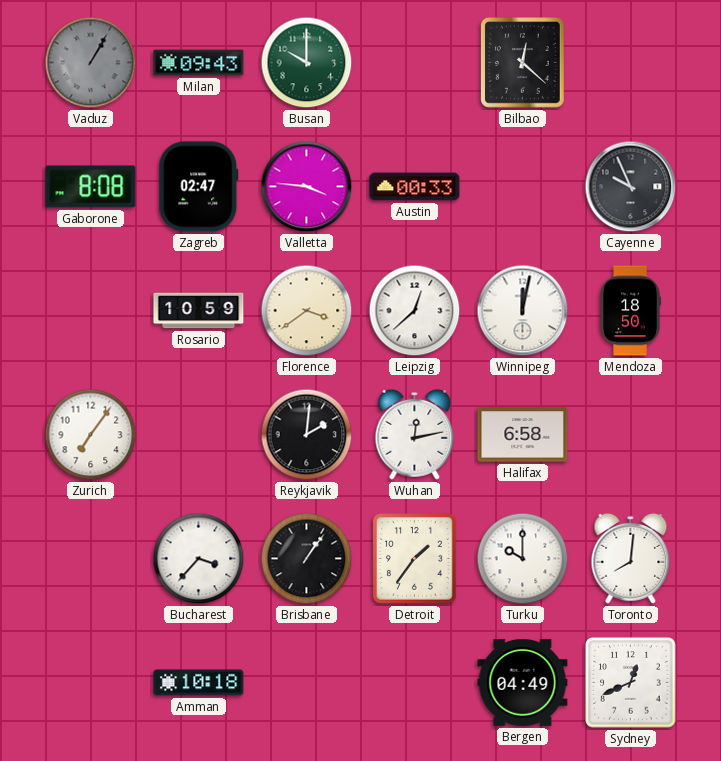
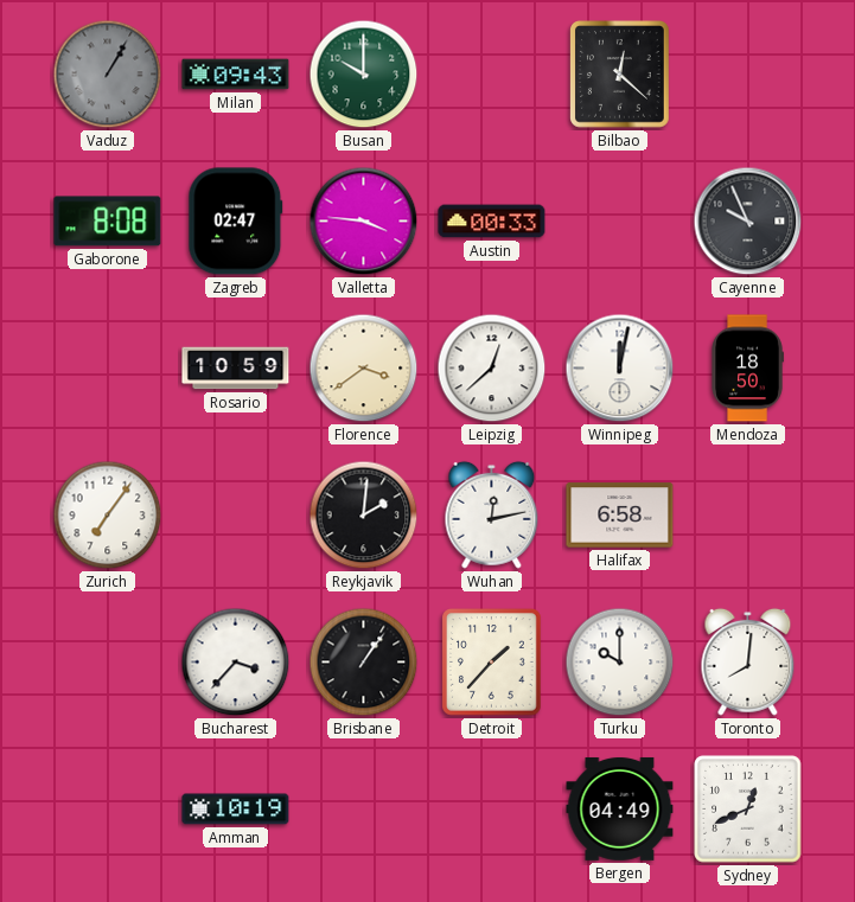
Detroit: 1:36 -> 1:37
Amman: 10:18 -> 10:19
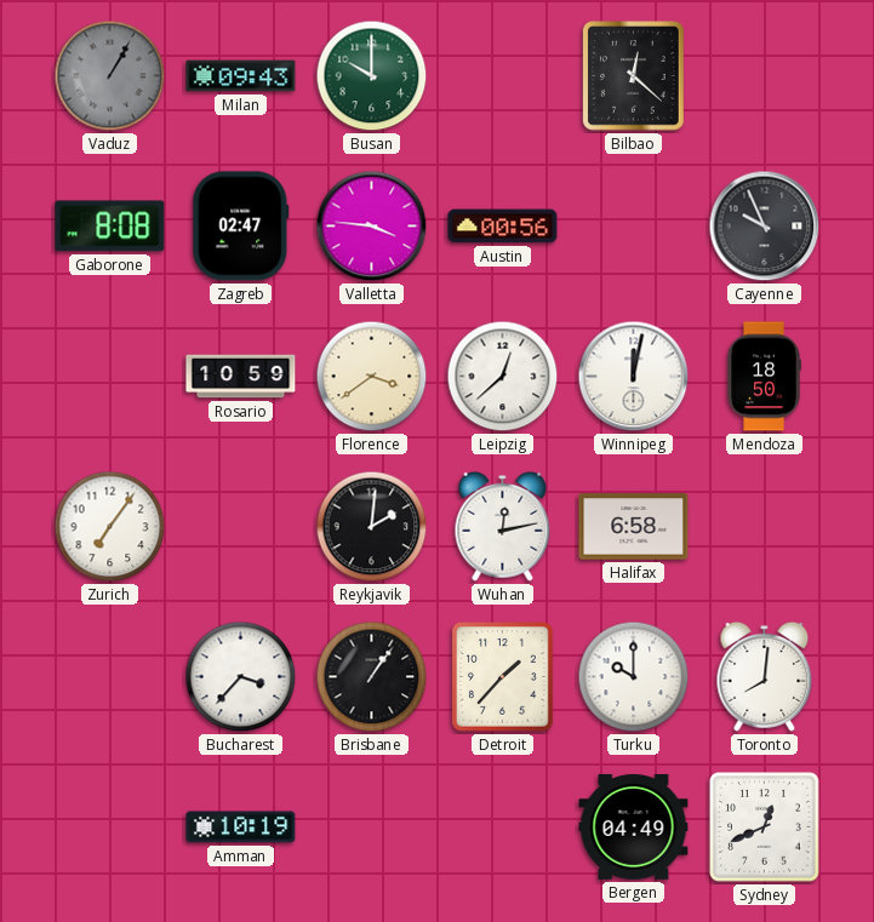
Austin: 00:33 -> 00:56
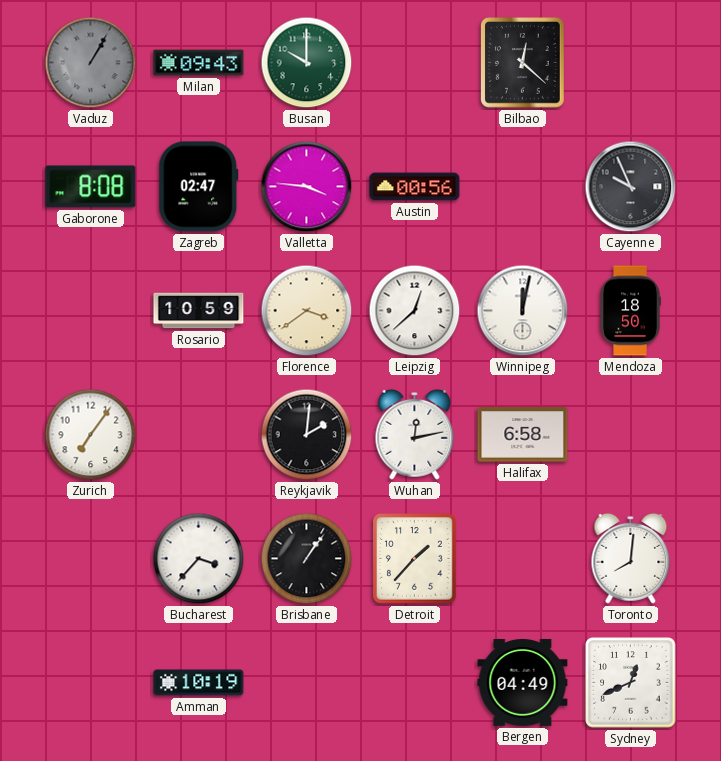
Turku: 10:00 -> none
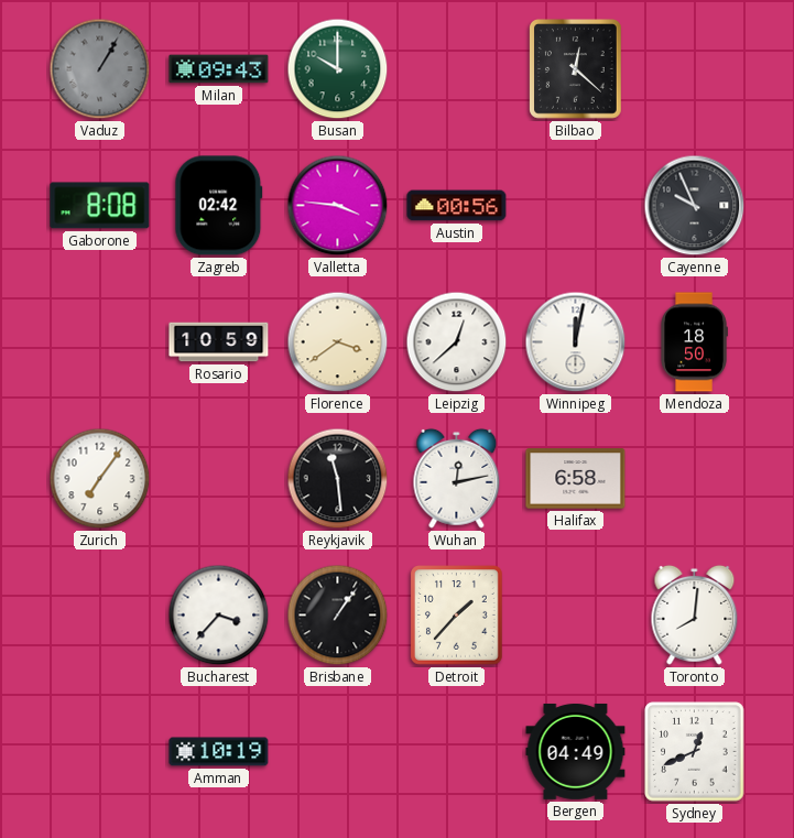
Zagreb: 02:47 -> 02:42
Reykjavik: 2:01 -> 11:29
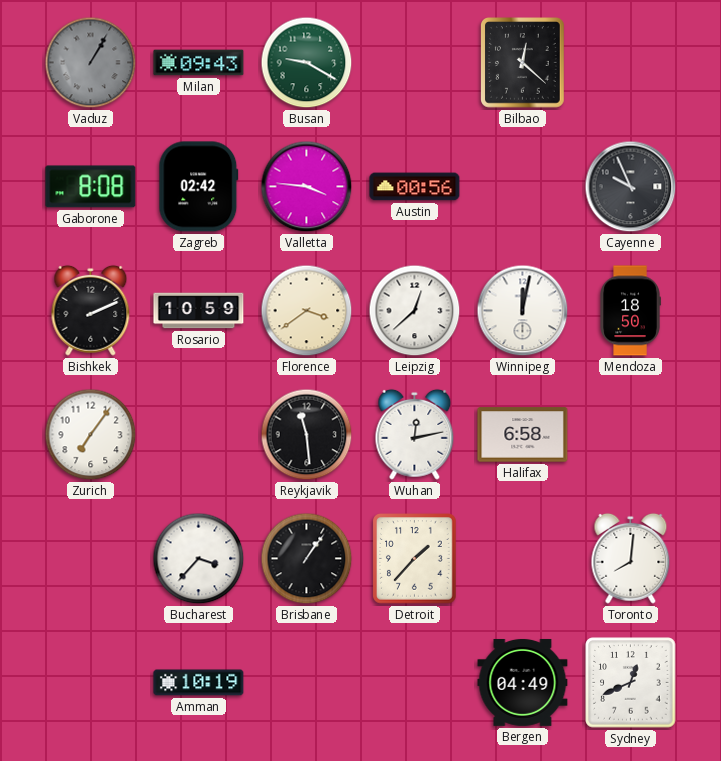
Busan: 10:00 -> 9:20
Bishkek: none -> 2:11
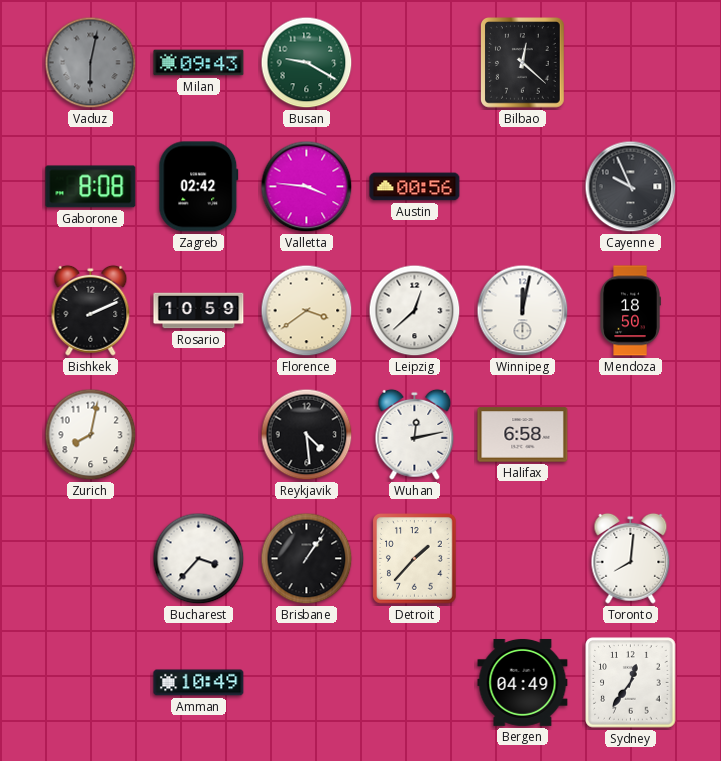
Vaduz: 1:05 -> 6:02
Zurich: 7:06 -> 8:02
Reykjavik: 11:29 -> 4:29
Amman: 10:19 -> 10:49
Sydney: 12:41 -> 12:36
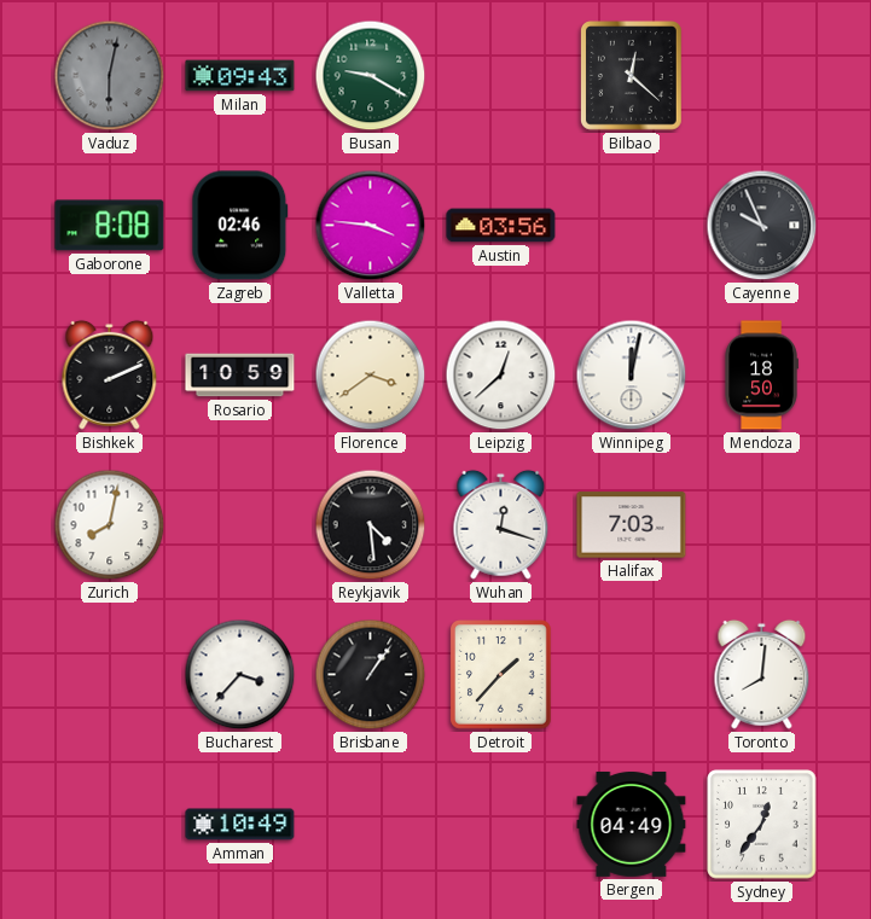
Zagreb: 02:42 -> 02:46
Austin: 00:56 -> 03:56
Wuhan: 12:13 -> 12:18
Halifax: 6:58 -> 7:03
